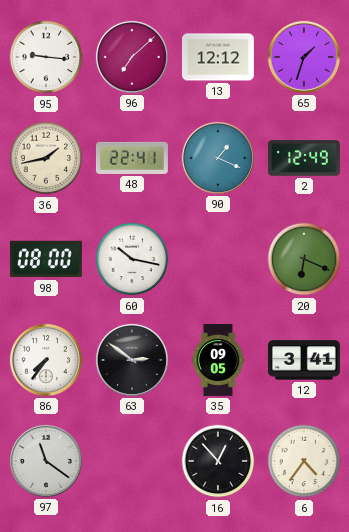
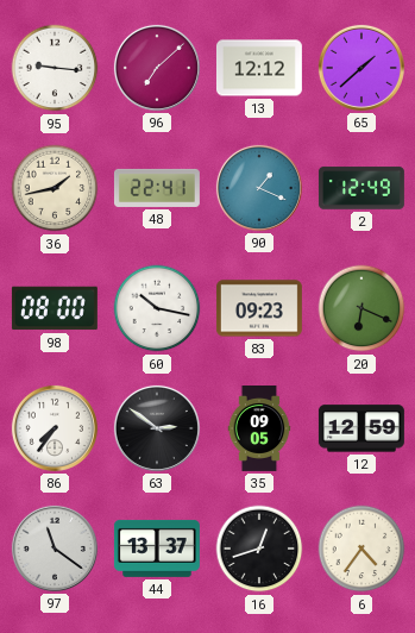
65: 1:33 -> 1:38
83: none -> 09:23
12: 3:41 -> 12:59
44: none -> 13:37
16: 12:53 -> 12:42
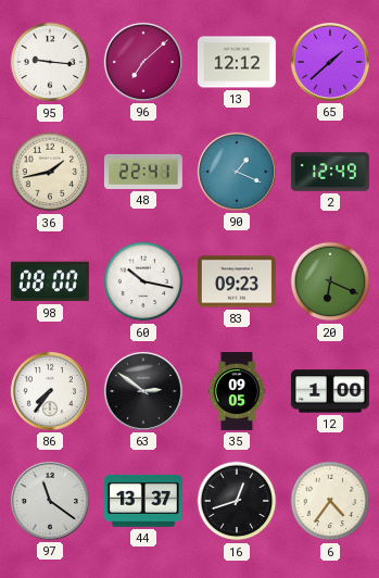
12: 12:59 -> 1:00
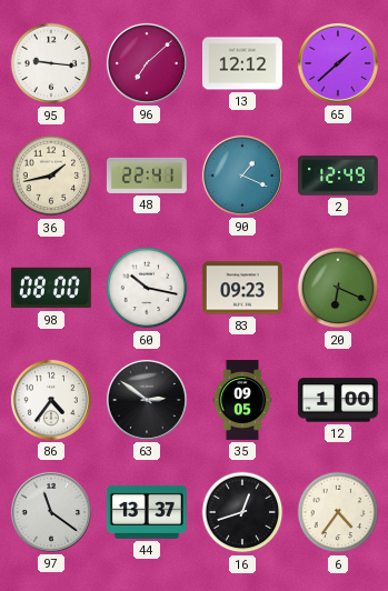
86: 7:36 -> 4:36
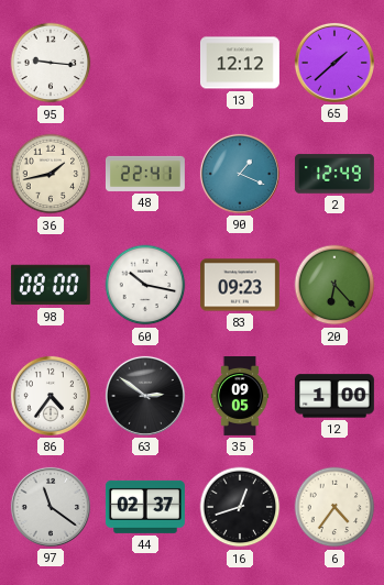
96: 7:08 -> none
20: 6:19 -> 6:23
44: 13:37 -> 02:37
